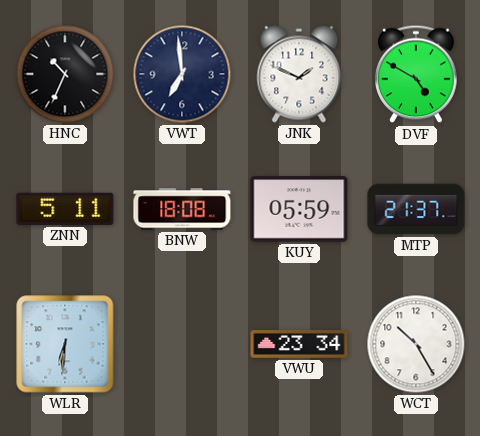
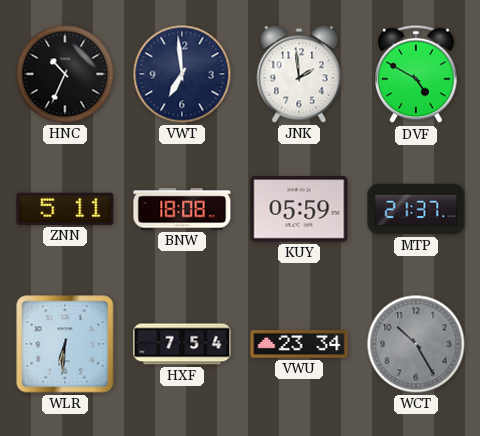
JNK: 1:49 -> 1:59
HXF: none -> 7:54
WCT dial: white -> grey
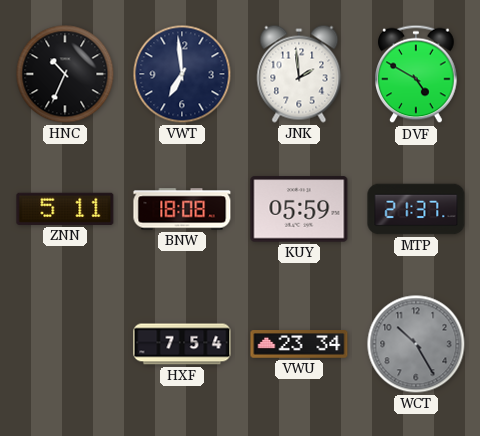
WLR: 6:31 -> none
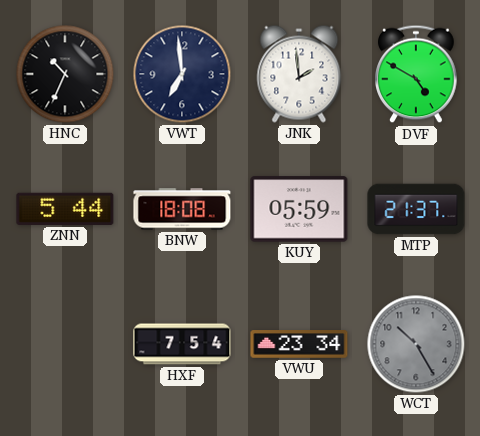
ZNN: 5:11 -> 5:44
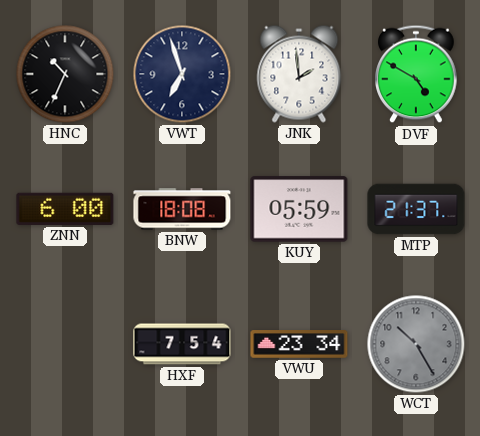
VWT: 6:59 -> 6:57
ZNN: 5:44 -> 6:00
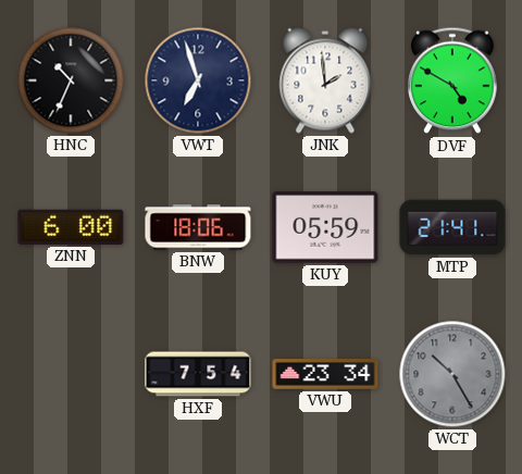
BNW: 18:08 -> 18:06
MTP: 21:37 -> 21:41
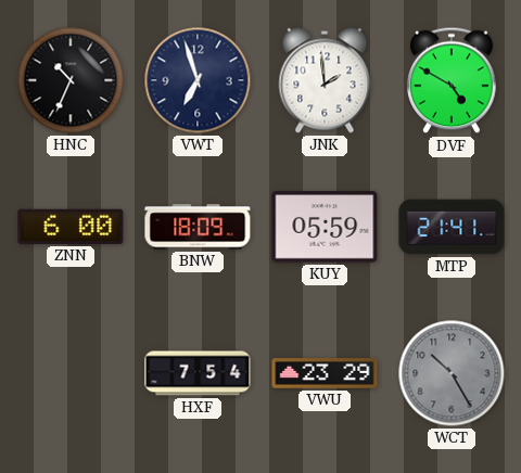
BNW: 18:06 -> 18:09
VWU: 23:34 -> 23:29
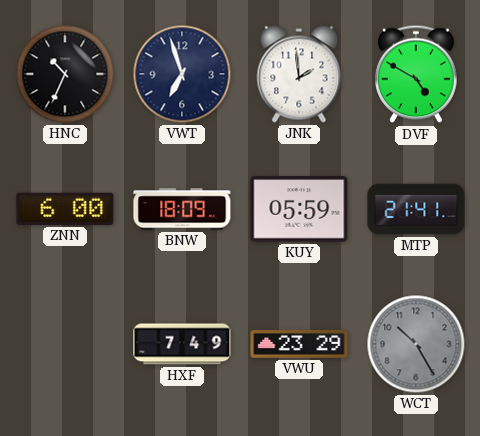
HXF: 7:54 -> 7:49
